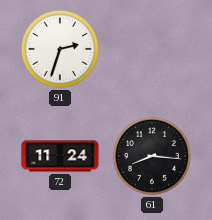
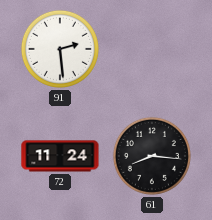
91: 2:33 -> 2:29
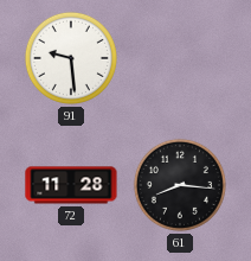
91: 2:29 -> 9:29
72: 11:24 -> 11:28
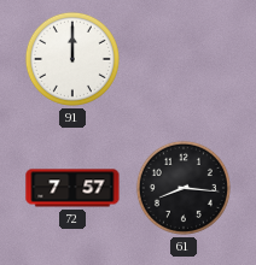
91: 9:29 -> 12:00
72: 11:28 -> 7:57
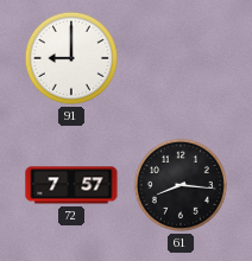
91: 12:00 -> 9:00
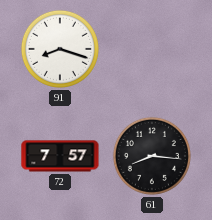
91: 9:00 -> 8:18
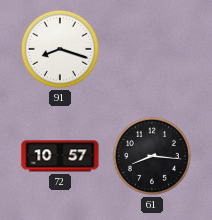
72: 7:57 -> 10:57
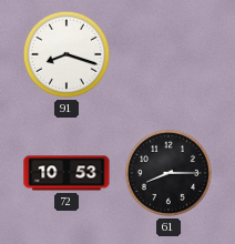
72: 10:57 -> 10:53
61: 8:16 -> 8:15
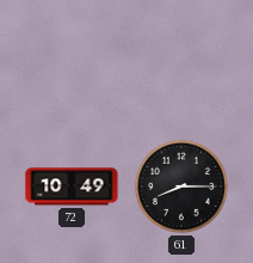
91: 8:18 -> none
72: 10:53 -> 10:49
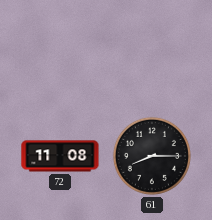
72: 10:49 -> 11:08
